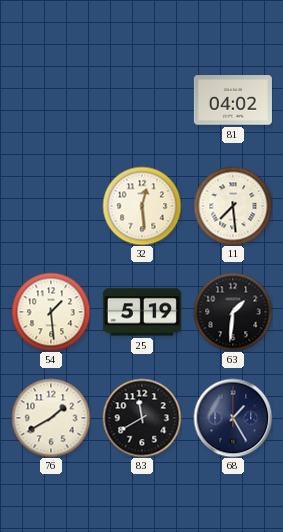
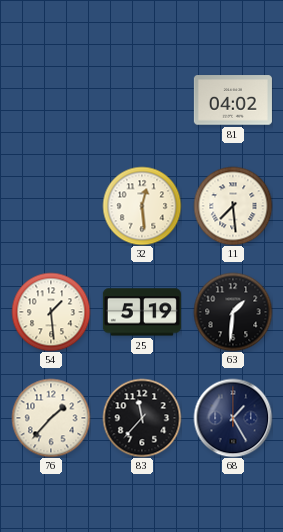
76: 1:40 -> 1:37
83: 11:40 -> 11:37
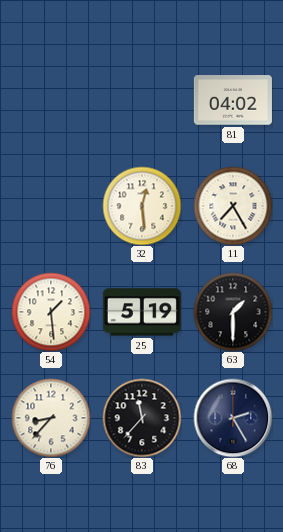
11: 7:29 -> 7:25
63: 1:31 -> 1:30
76: 1:37 -> 8:37
68: 1:25 -> 2:25
